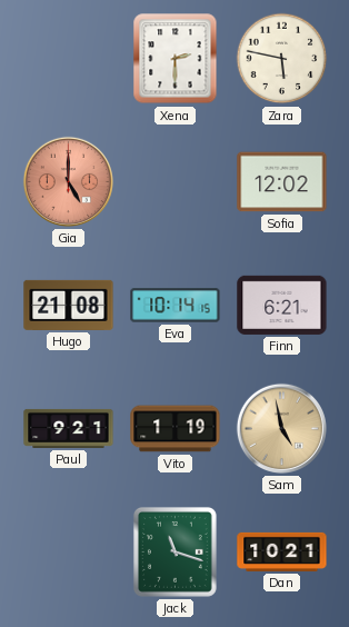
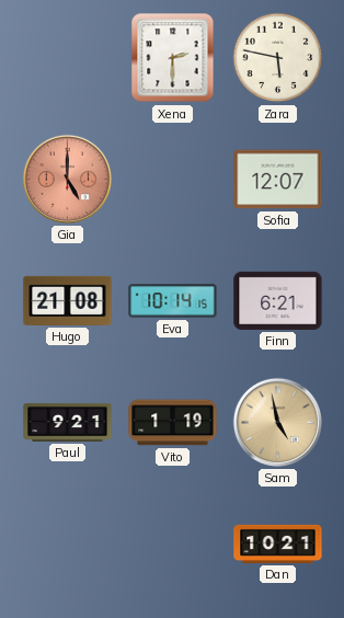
Sofia: 12:02 -> 12:07
Jack: 11:18 -> none
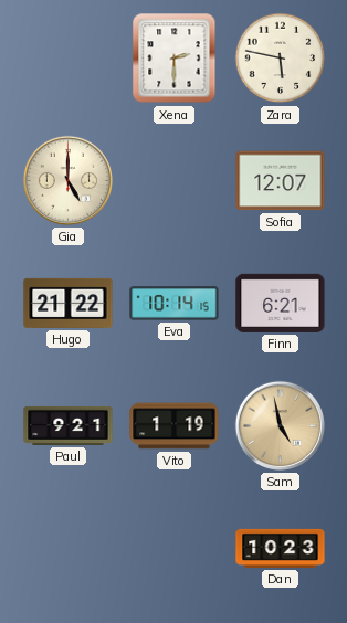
Gia dial: salmon -> cream
Hugo: 21:08 -> 21:22
Dan: 10:21 -> 10:23
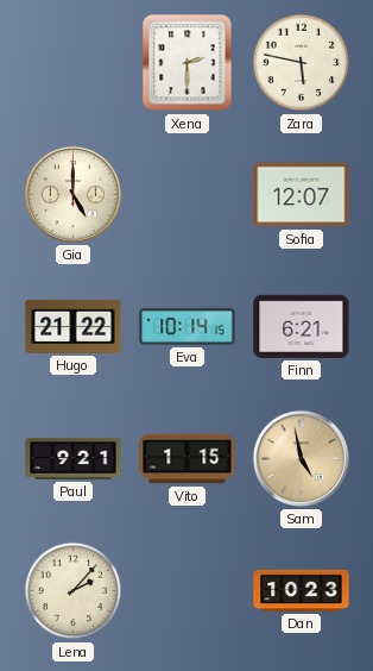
Vito: 1:19 -> 1:15
Lena: none -> 2:07
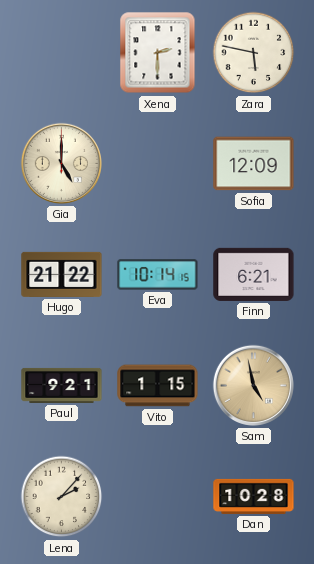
Sofia: 12:07 -> 12:09
Dan: 10:23 -> 10:28
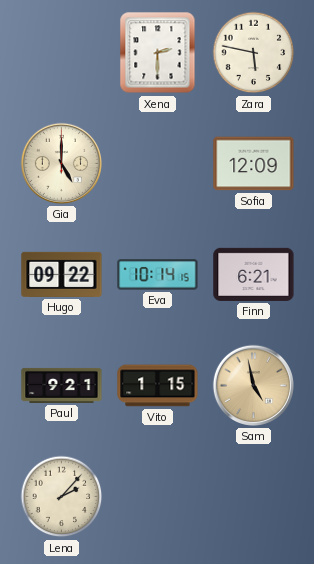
Hugo: 21:22 -> 09:22
Dan: 10:28 -> none
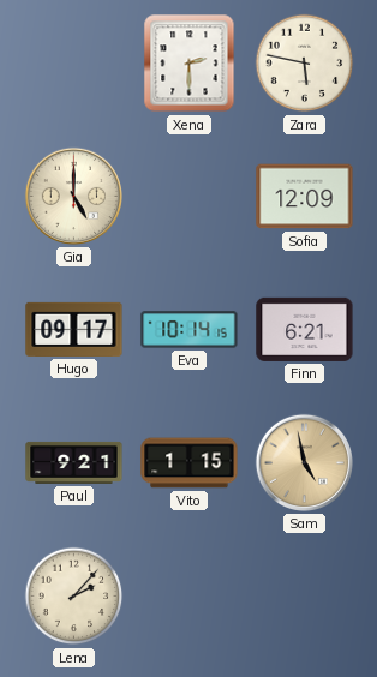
Hugo: 09:22 -> 09:17
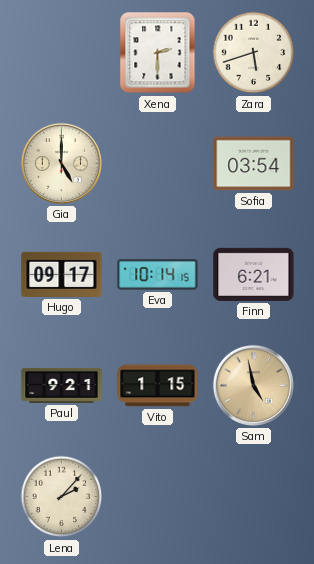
Zara: 5:47 -> 5:42
Sofia: 12:09 -> 03:54
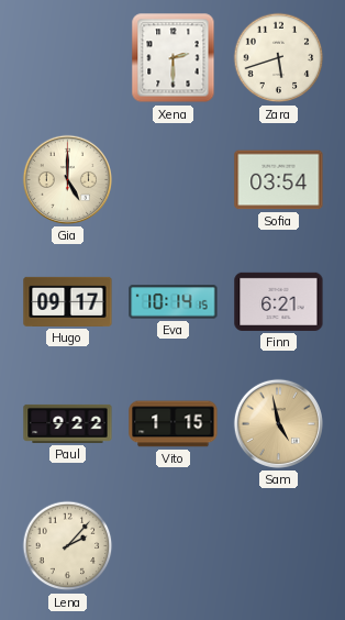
Paul: 9:21 -> 9:22
